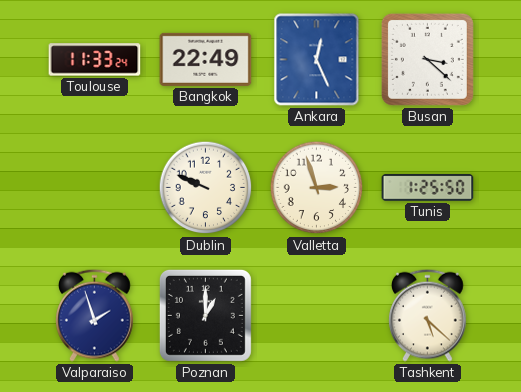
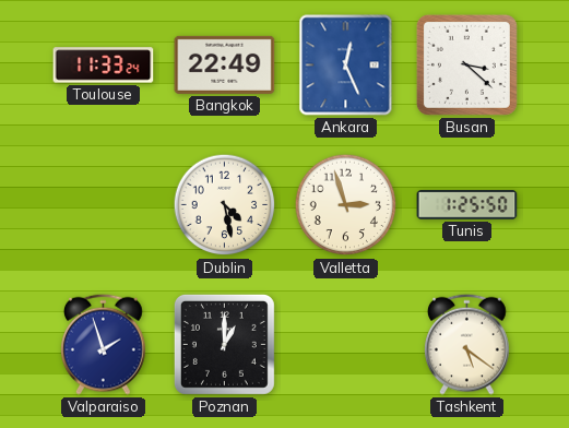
Dublin: 9:49 -> 4:28
Tashkent: 5:22 -> 5:21
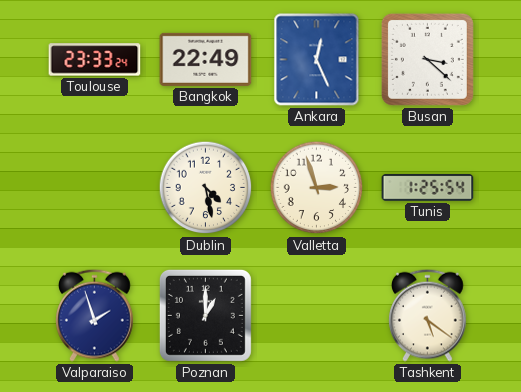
Toulouse: 11:33 -> 23:33
Tunis: 1:25:50 -> 1:25:54
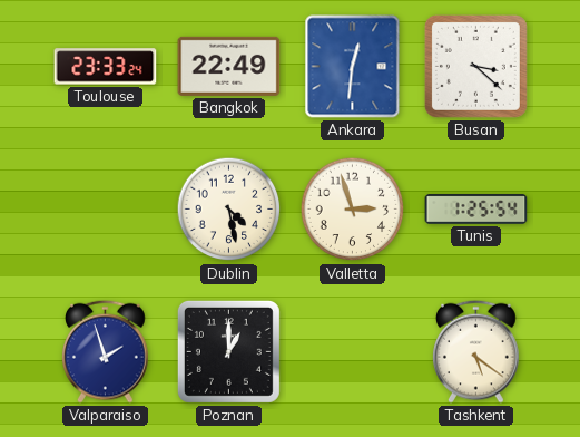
Ankara: 12:26 -> 12:31
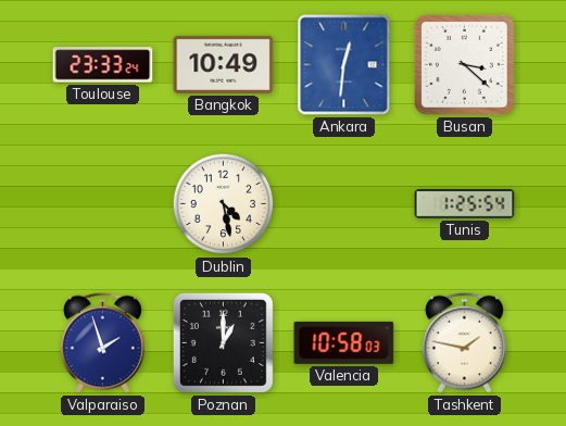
Bangkok: 22:49 -> 10:49
Valletta: 2:57 -> none
Valencia: none -> 10:58
Tashkent: 5:21 -> 1:47
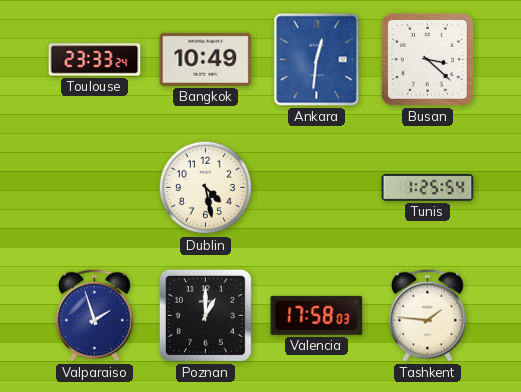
Valencia: 10:58 -> 17:58
Tashkent: 1:47 -> 1:46
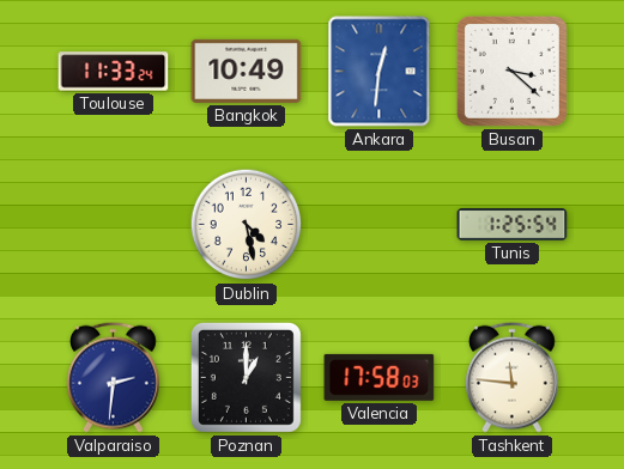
Toulouse: 23:33 -> 11:33
Valparaiso: 1:57 -> 2:31
Tashkent: 1:46 -> 11:46
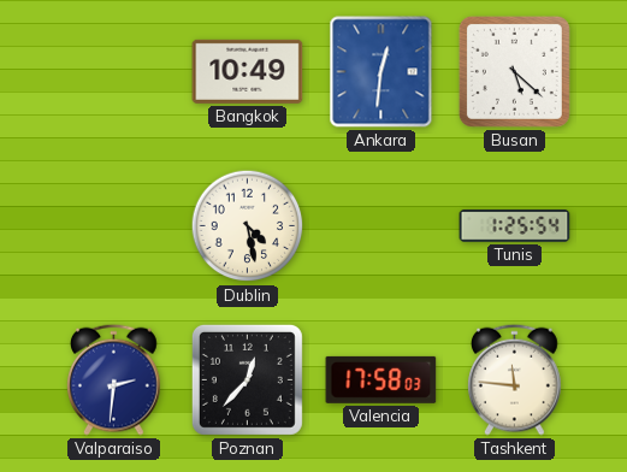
Toulouse: 11:33 -> none
Busan: 3:22 -> 5:22
Poznan: 1:00 -> 12:37
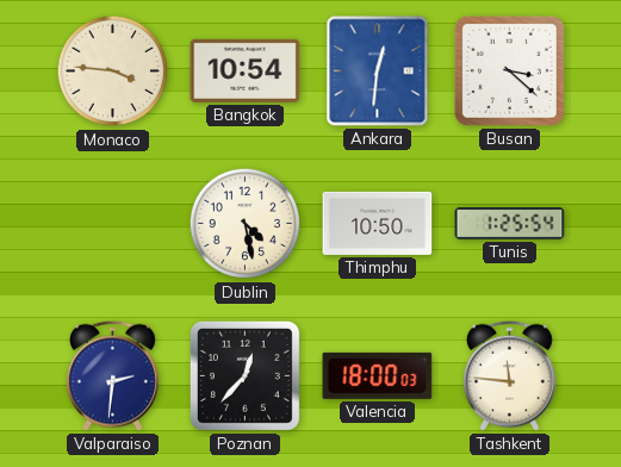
Monaco: none -> 3:46
Bangkok: 10:49 -> 10:54
Busan: 5:22 -> 3:22
Thimphu: none -> 10:50
Valencia: 17:58 -> 18:00
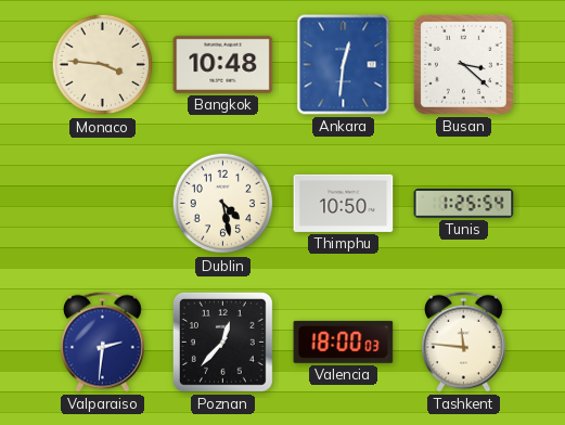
Bangkok: 10:54 -> 10:48
